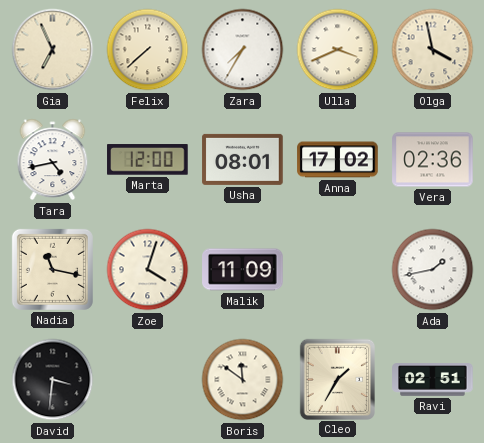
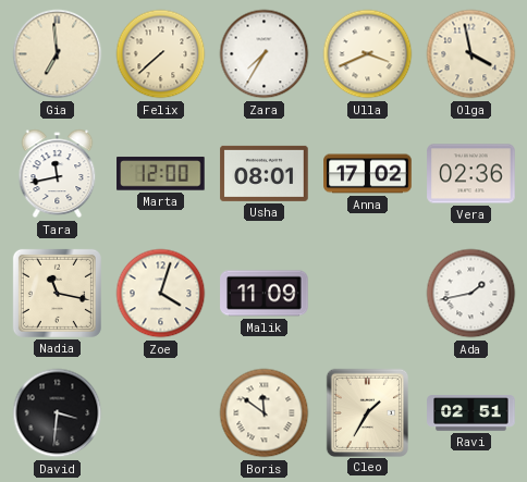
Gia: 6:56 -> 6:59
Tara: 4:43 -> 11:43
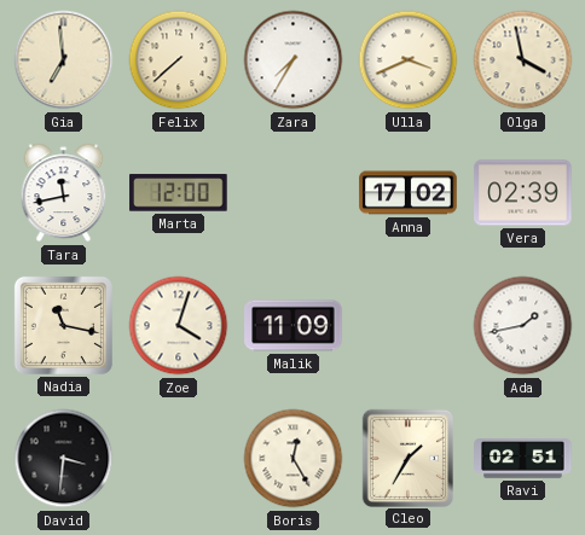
Usha: 08:01 -> none
Vera: 02:36 -> 02:39
Boris: 11:51 -> 12:25
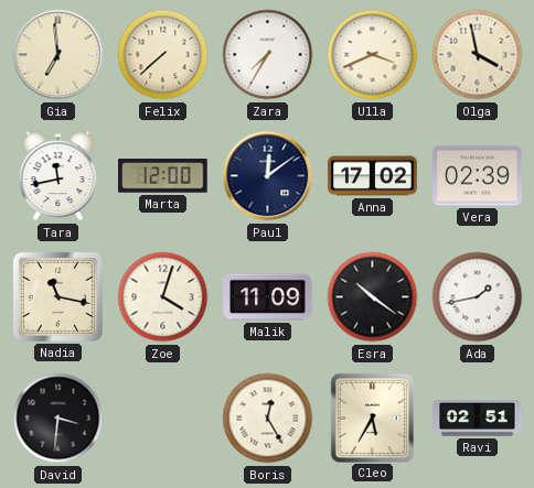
Paul: none -> 12:09
Esra: none -> 10:21
Cleo: 1:35 -> 5:35
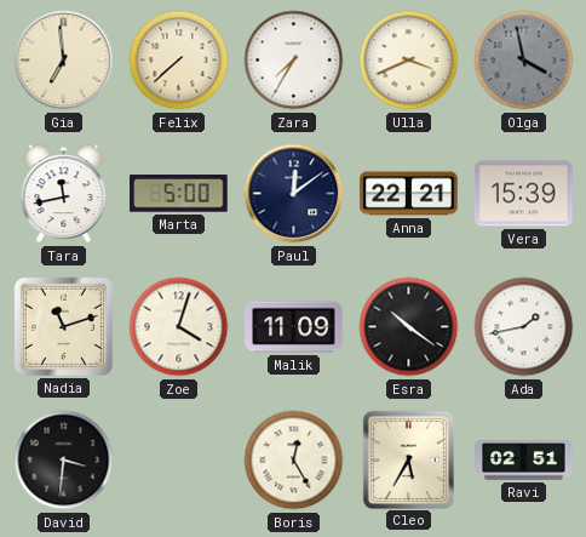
Olga dial: cream -> grey
Marta: 12:00 -> 5:00
Anna: 17:02 -> 22:21
Vera: 02:39 -> 15:39
Nadia: 11:17 -> 11:12
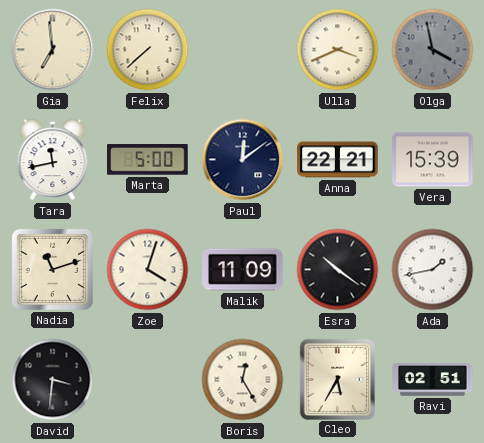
Zara: 7:35 -> none
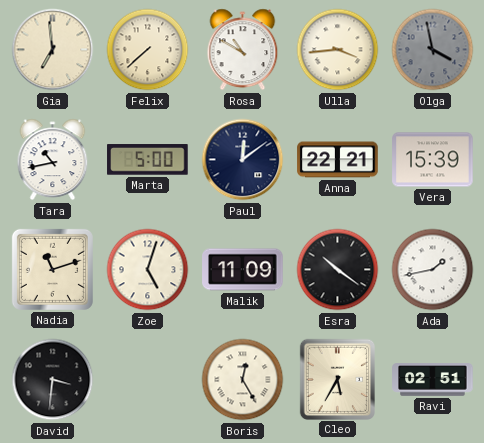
Rosa: none -> 10:50
Ulla: 3:41 -> 3:44
Tara: 11:43 -> 10:43
Zoe: 4:03 -> 5:03
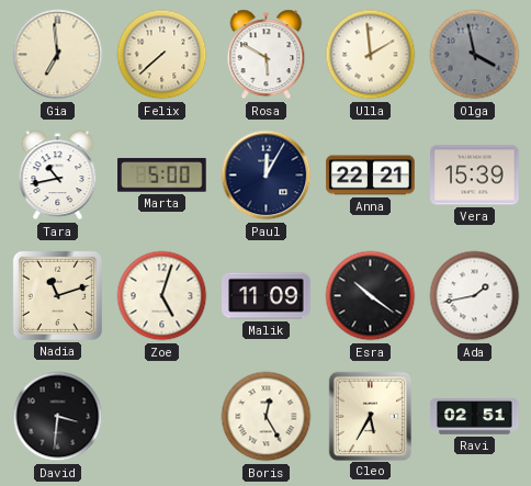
Rosa: 10:50 -> 5:50
Ulla: 3:44 -> 1:59
Paul: 12:09 -> 12:05
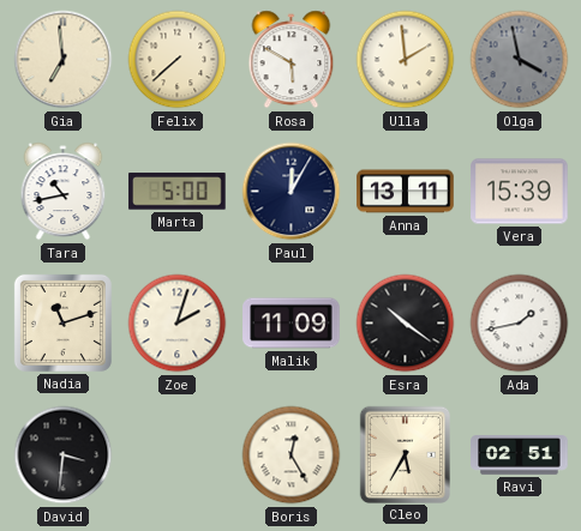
Anna: 22:21 -> 13:11
Zoe: 5:03 -> 2:03
